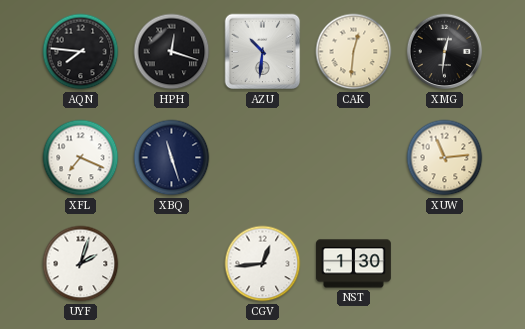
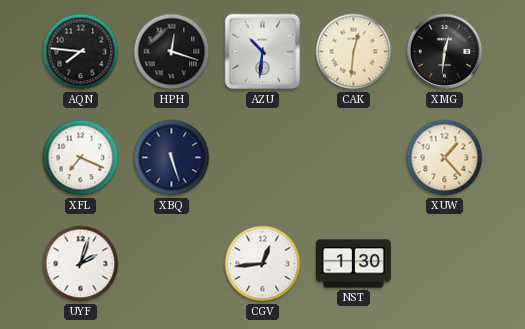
XBQ: 11:27 -> 5:27
XUW: 11:14 -> 1:23
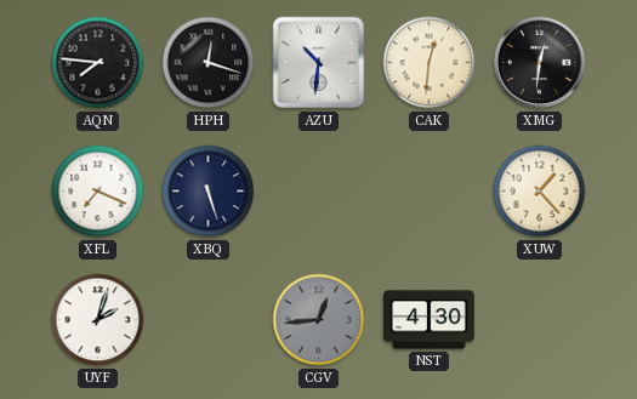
CGV dial: white -> grey
NST: 1:30 -> 4:30
